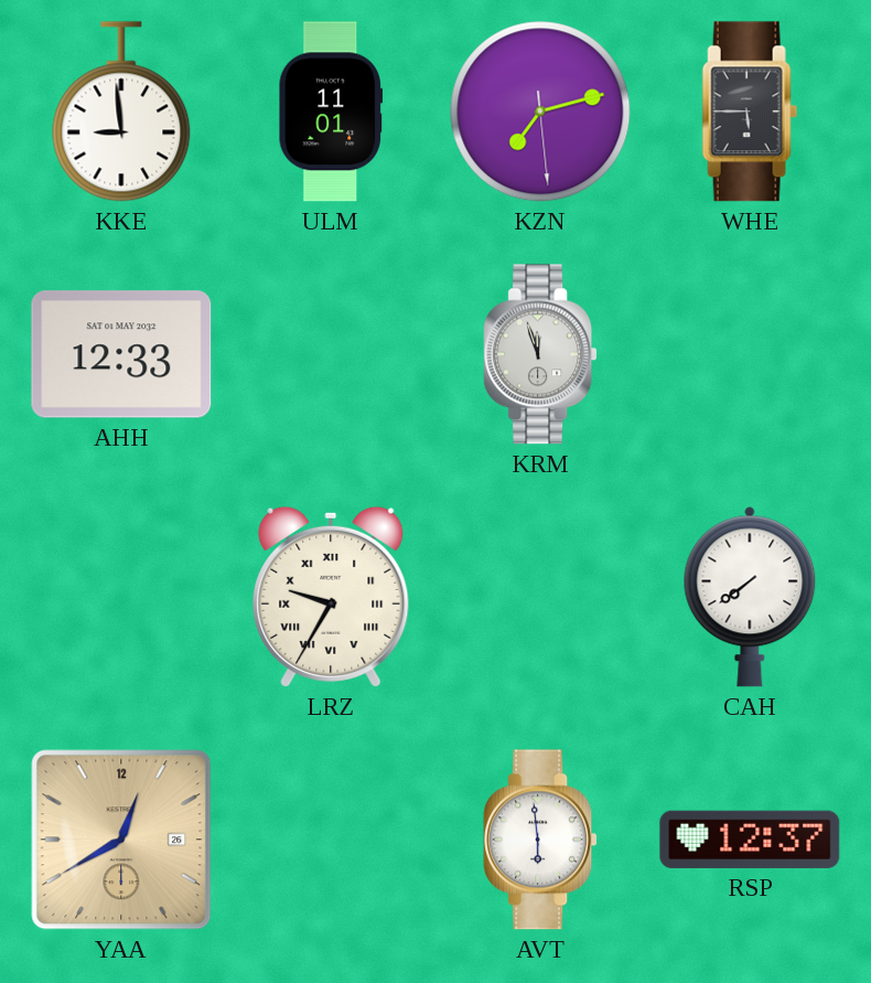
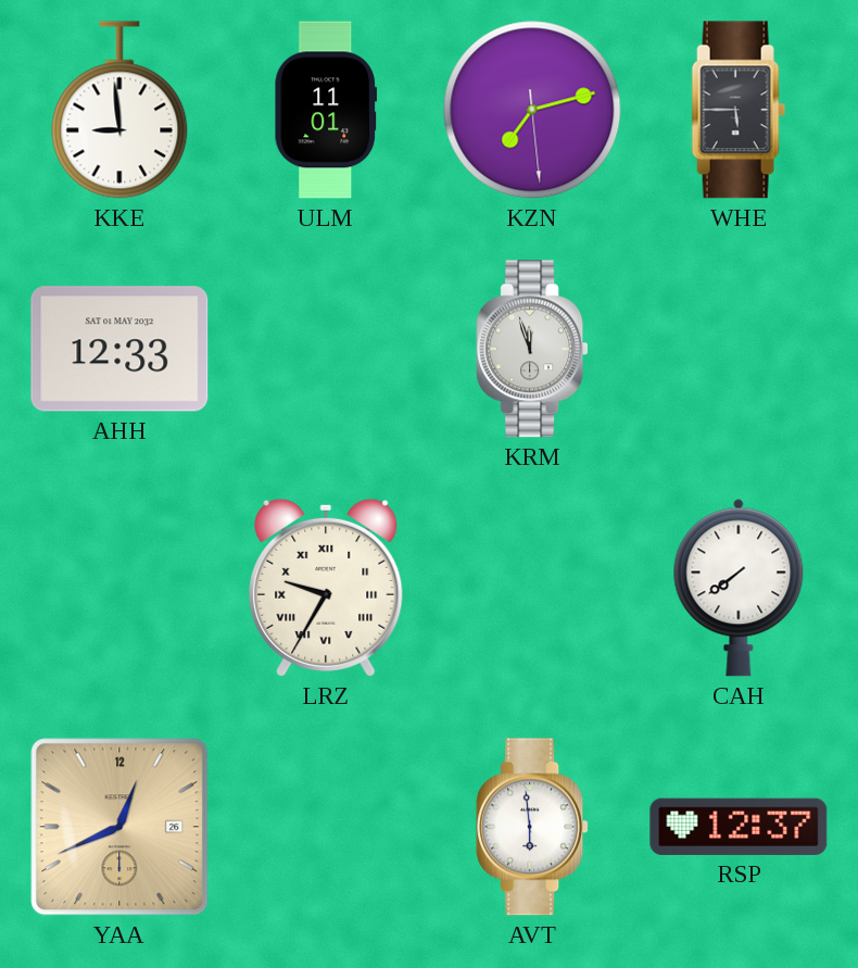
YAA: 12:40 -> 12:41
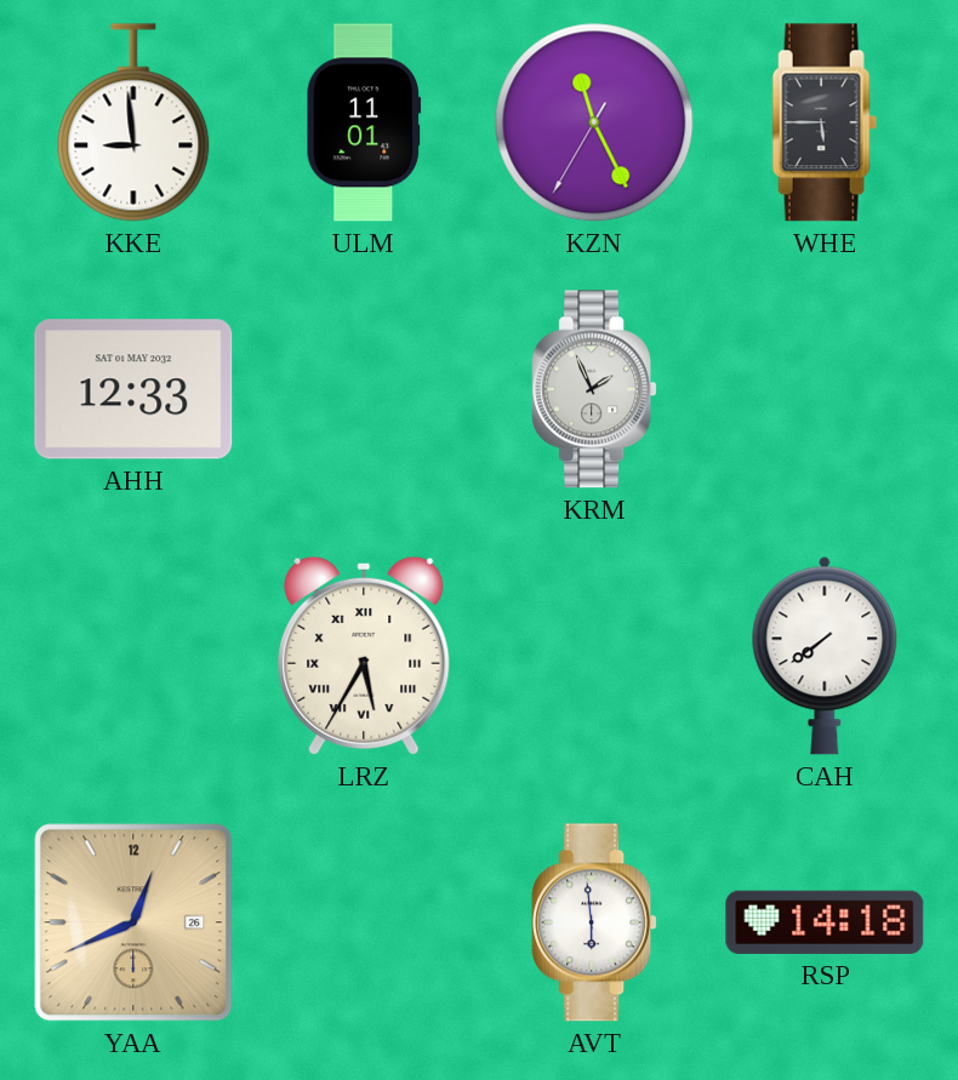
KZN: 7:12 -> 11:25
KRM: 11:57 -> 1:56
LRZ: 9:35 -> 5:35
RSP: 12:37 -> 14:18
